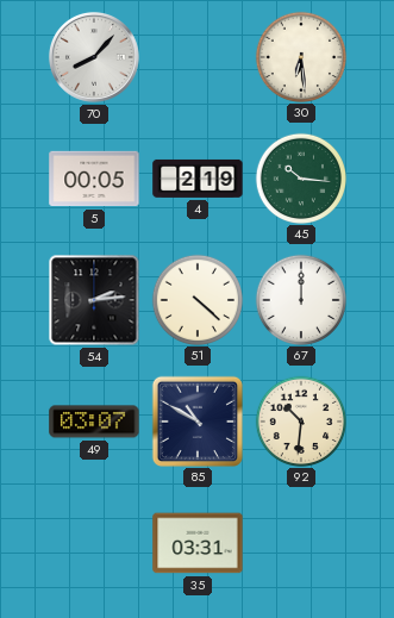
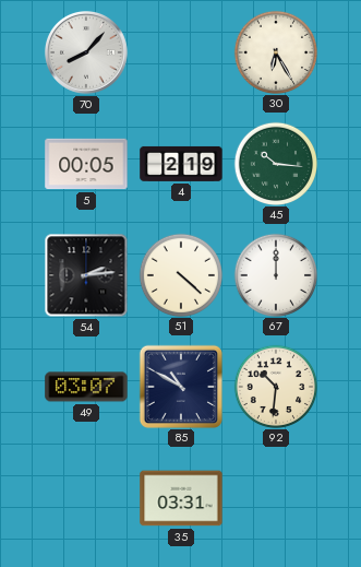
30: 6:29 -> 6:25
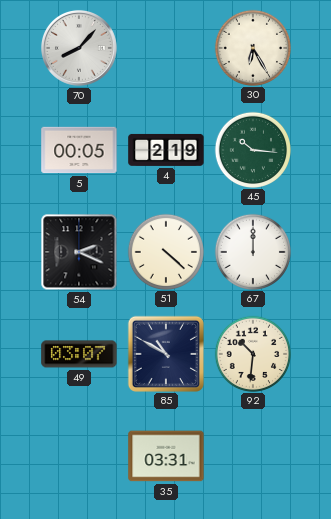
54: 2:14 -> 2:19
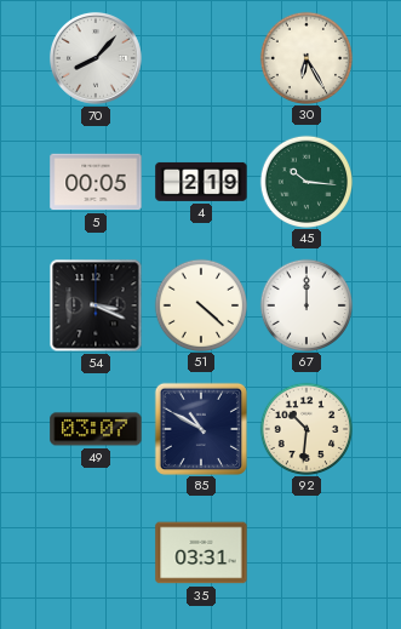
54: 2:19 -> 3:19
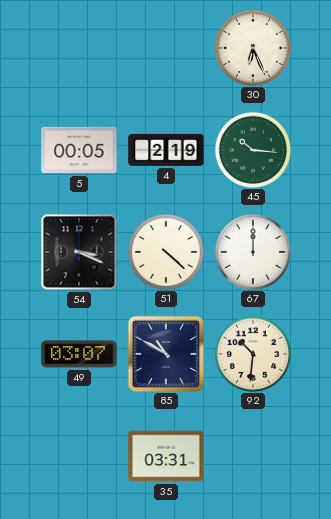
70: 8:07 -> none
30: 6:25 -> 6:26
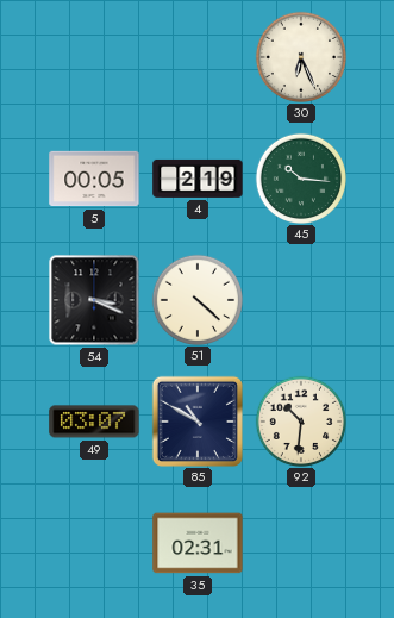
67: 12:00 -> none
35: 03:31 -> 02:31
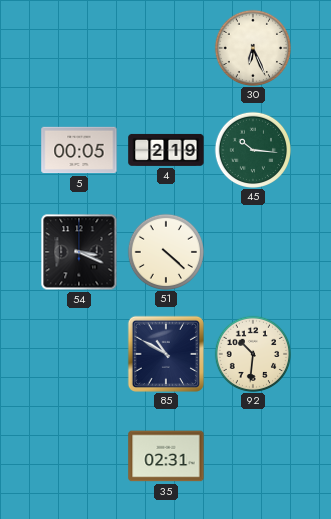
49: 03:07 -> none
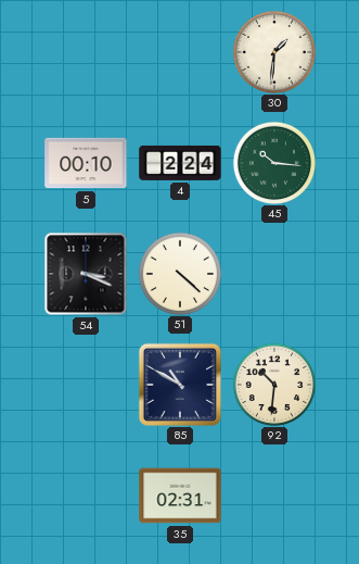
30: 6:26 -> 1:31
5: 00:05 -> 00:10
4: 2:19 -> 2:24
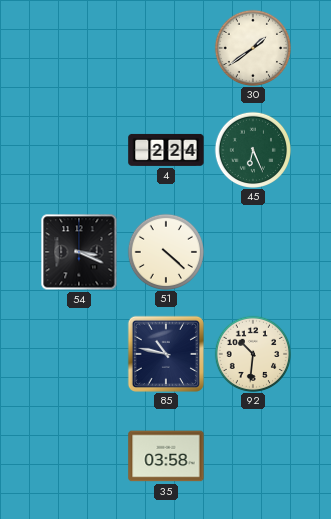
30: 1:31 -> 1:39
5: 00:10 -> none
45: 10:16 -> 6:26
85: 10:50 -> 10:47
35: 02:31 -> 03:58
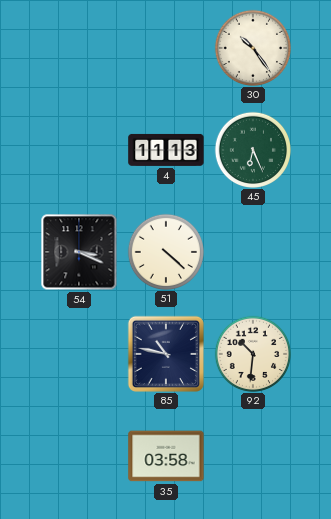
30: 1:39 -> 10:24
4: 2:24 -> 11:13
